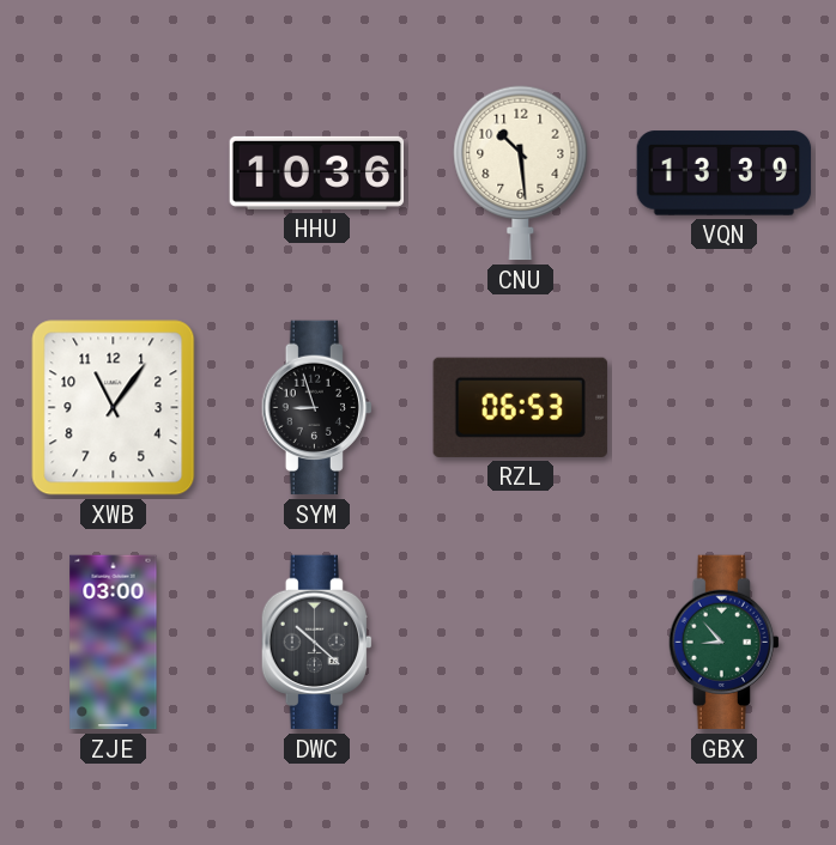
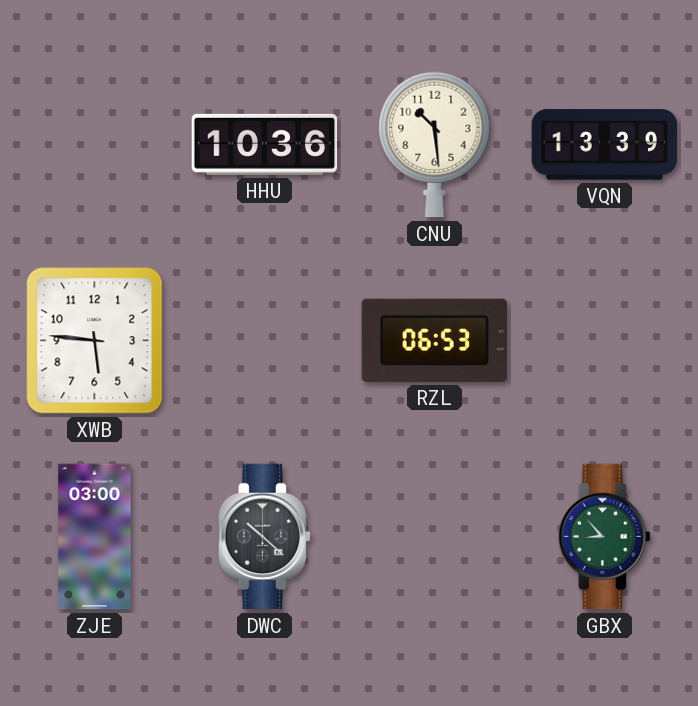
XWB: 11:06 -> 5:46
SYM: 8:57 -> none
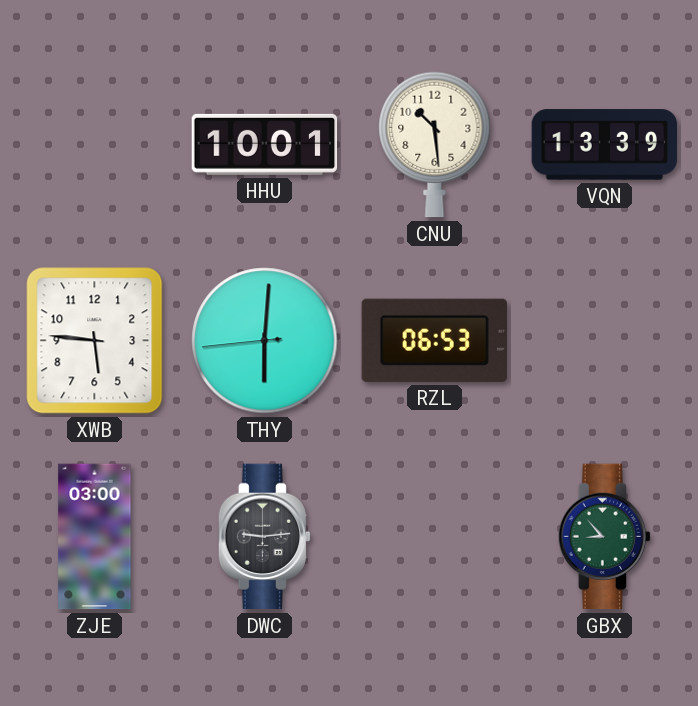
HHU: 10:36 -> 10:01
THY: none -> 6:00
DWC: 10:22 -> 9:14
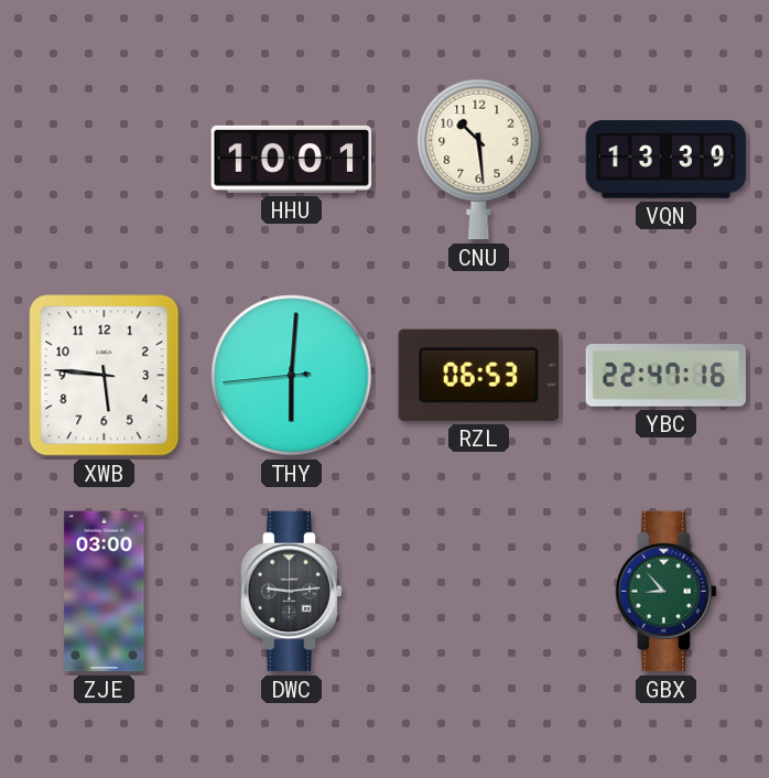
YBC: none -> 22:47
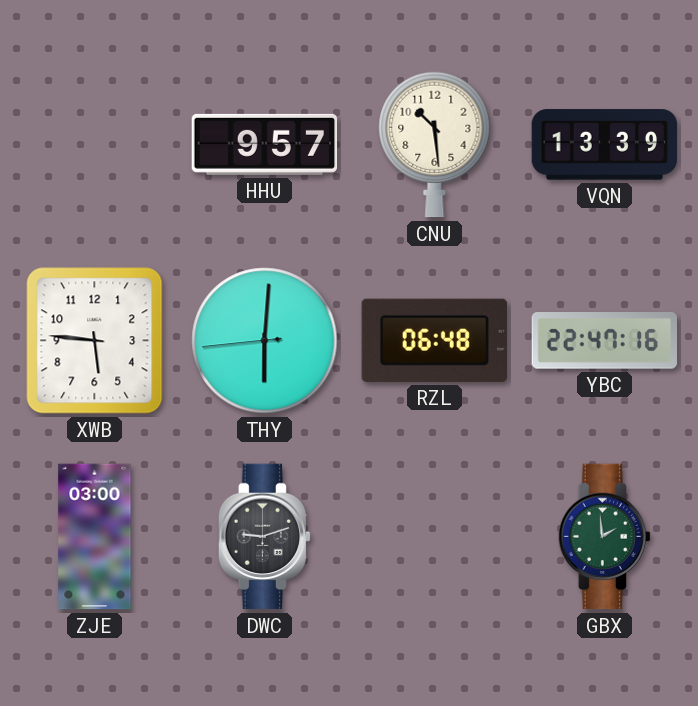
HHU: 10:01 -> 9:57
RZL: 06:53 -> 06:48
DWC: 9:14 -> 9:12
GBX: 8:53 -> 1:59
